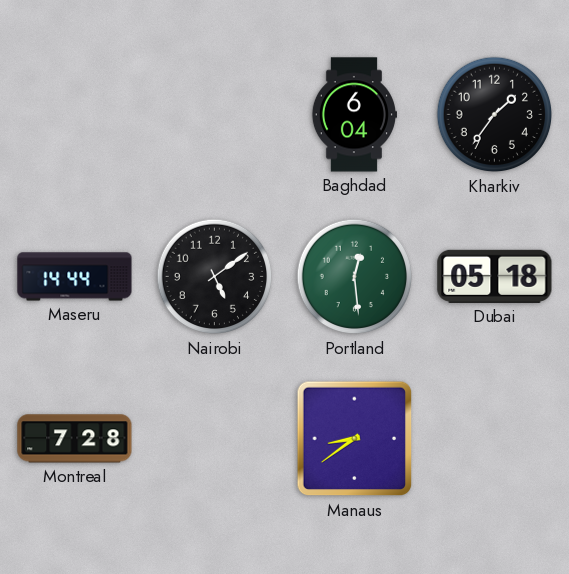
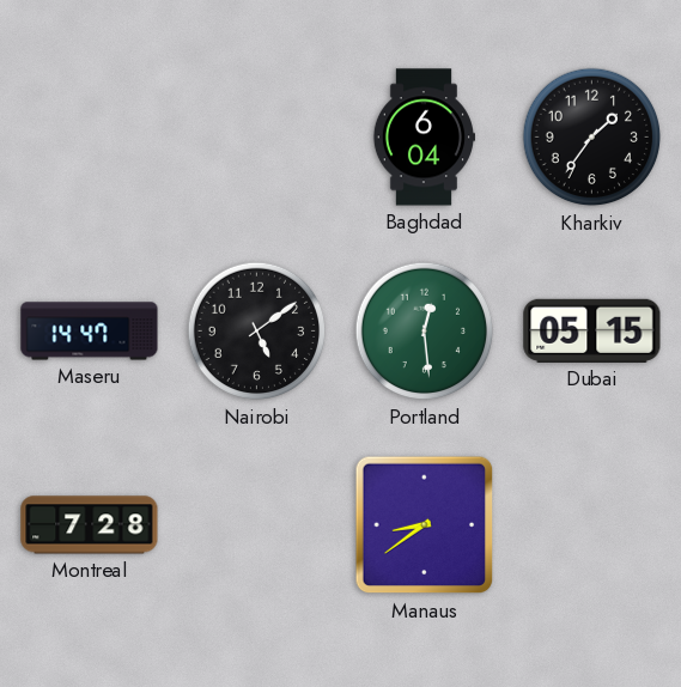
Maseru: 14:44 -> 14:47
Dubai: 05:18 -> 05:15
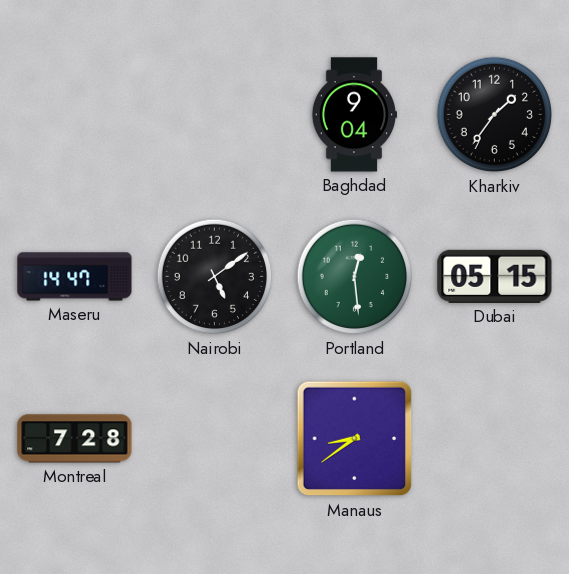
Baghdad: 6:04 -> 9:04
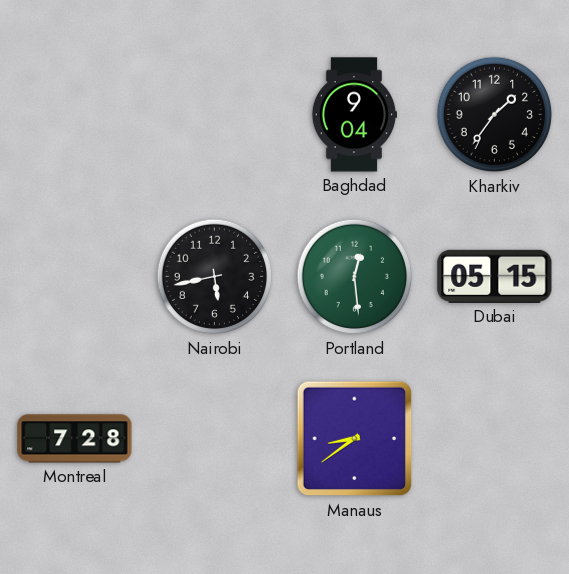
Maseru: 14:47 -> none
Nairobi: 5:09 -> 5:43
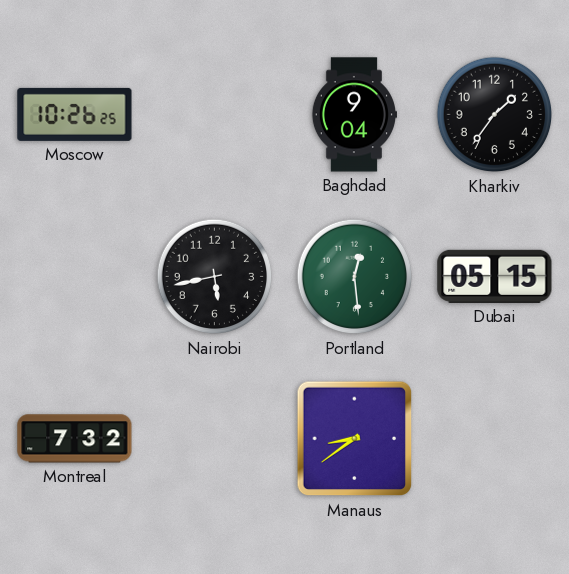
Moscow: none -> 10:26
Montreal: 7:28 -> 7:32
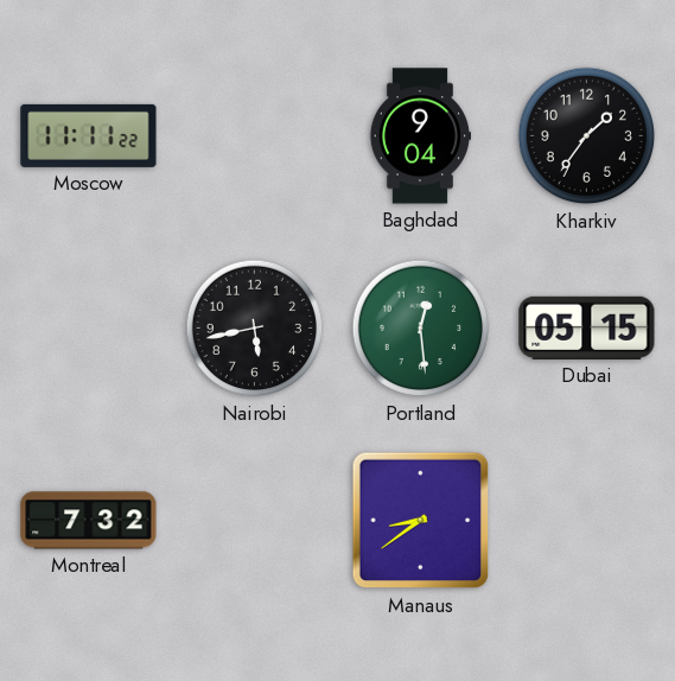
Moscow: 10:26 -> 11:11
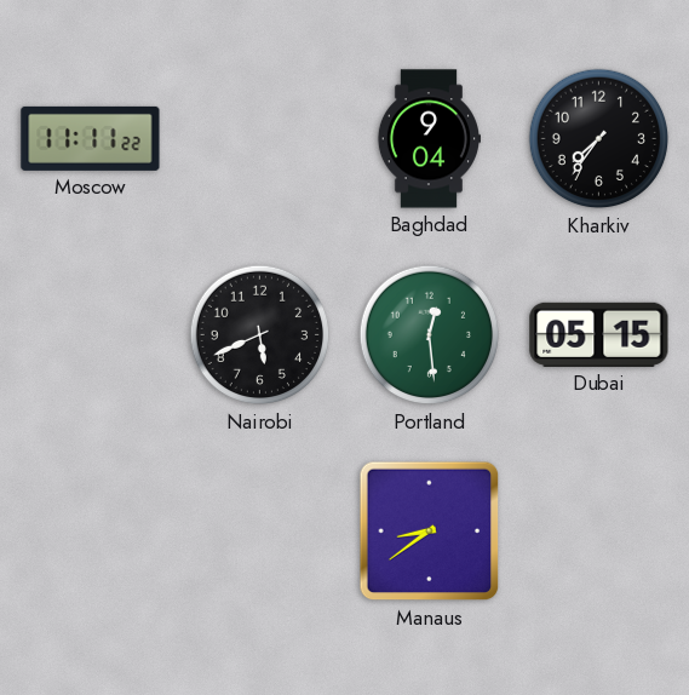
Kharkiv: 1:36 -> 7:36
Nairobi: 5:43 -> 5:41
Montreal: 7:32 -> none
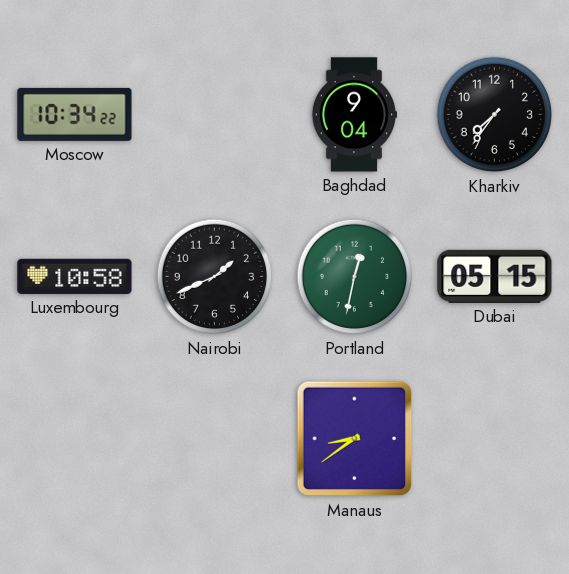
Moscow: 11:11 -> 10:34
Luxembourg: none -> 10:58
Nairobi: 5:41 -> 1:41
Portland: 12:29 -> 12:32
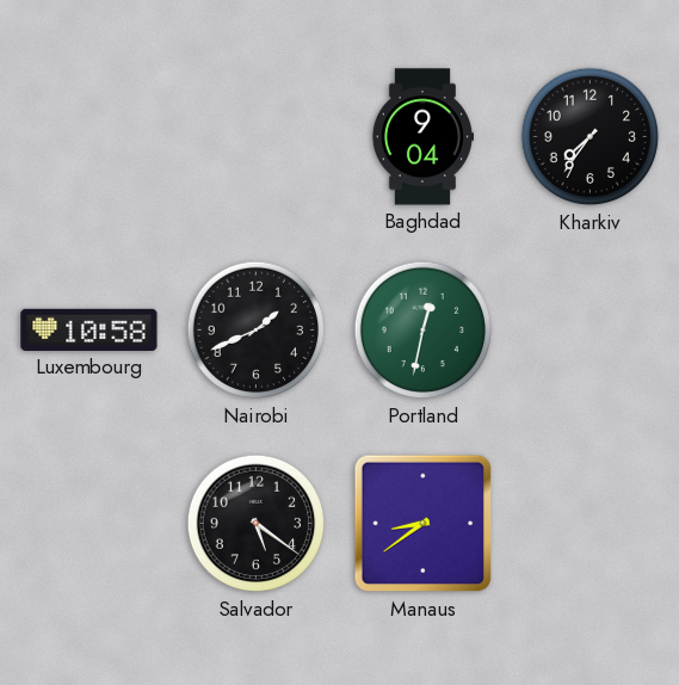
Moscow: 10:34 -> none
Dubai: 05:15 -> none
Salvador: none -> 5:21
